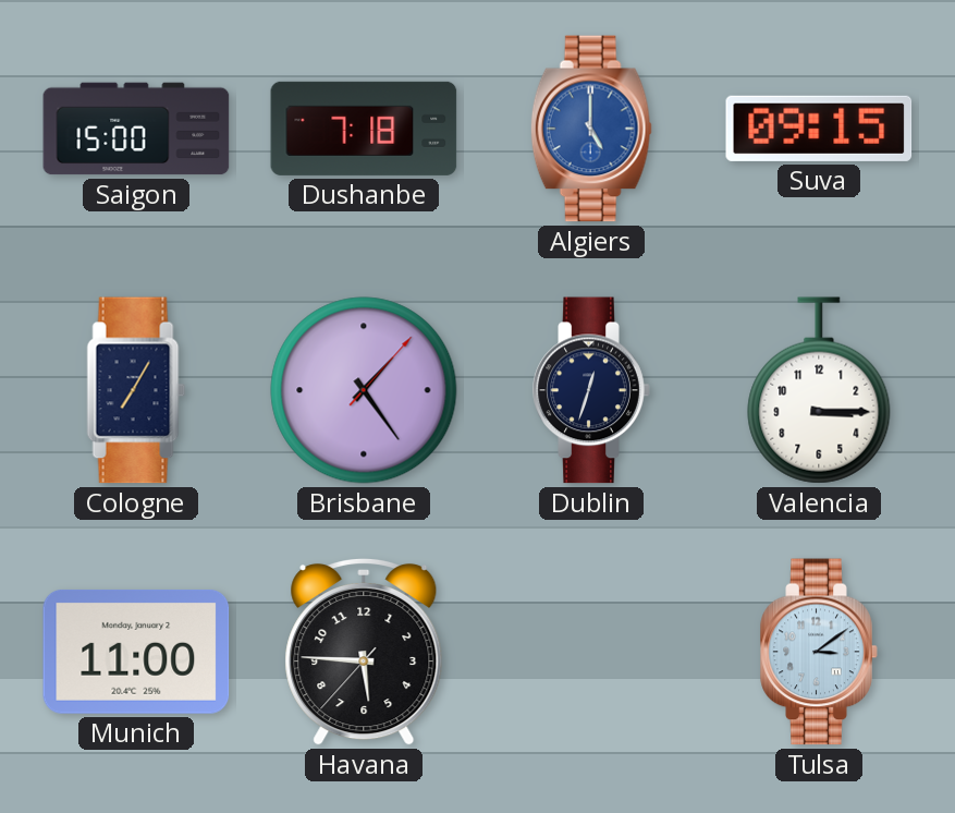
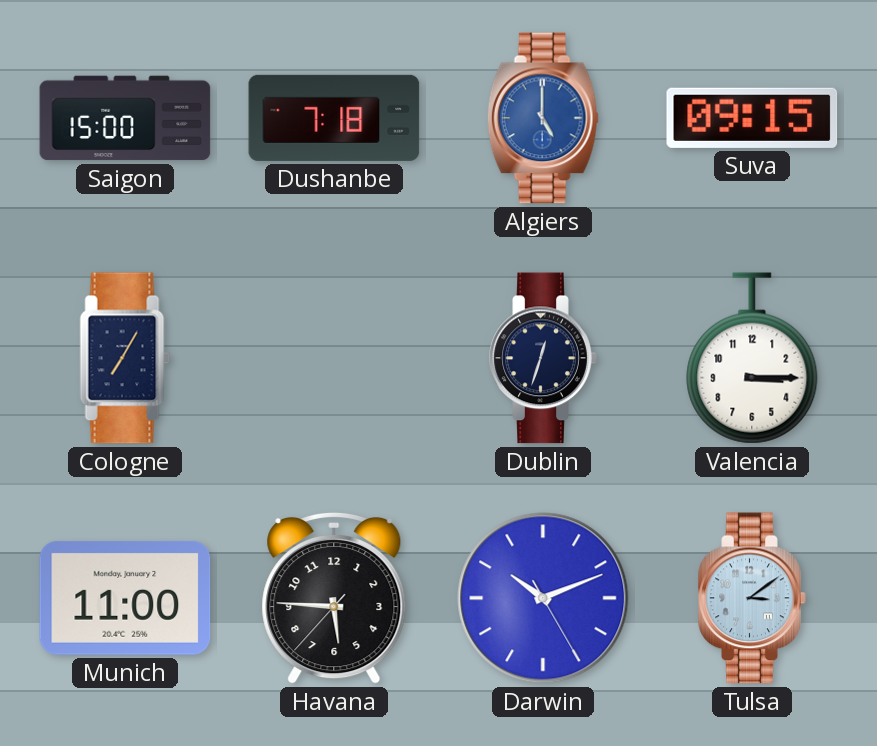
Brisbane: 1:24 -> none
Darwin: none -> 10:11
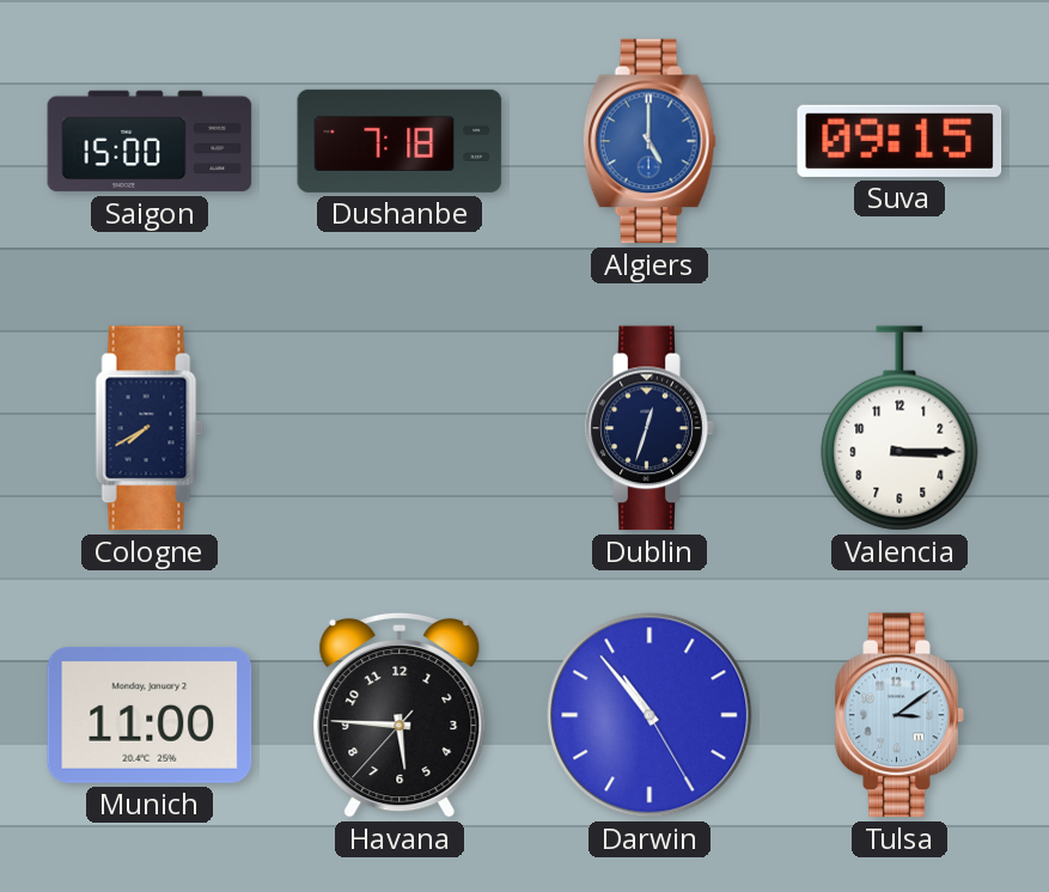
Cologne: 7:05 -> 7:40
Darwin: 10:11 -> 10:53
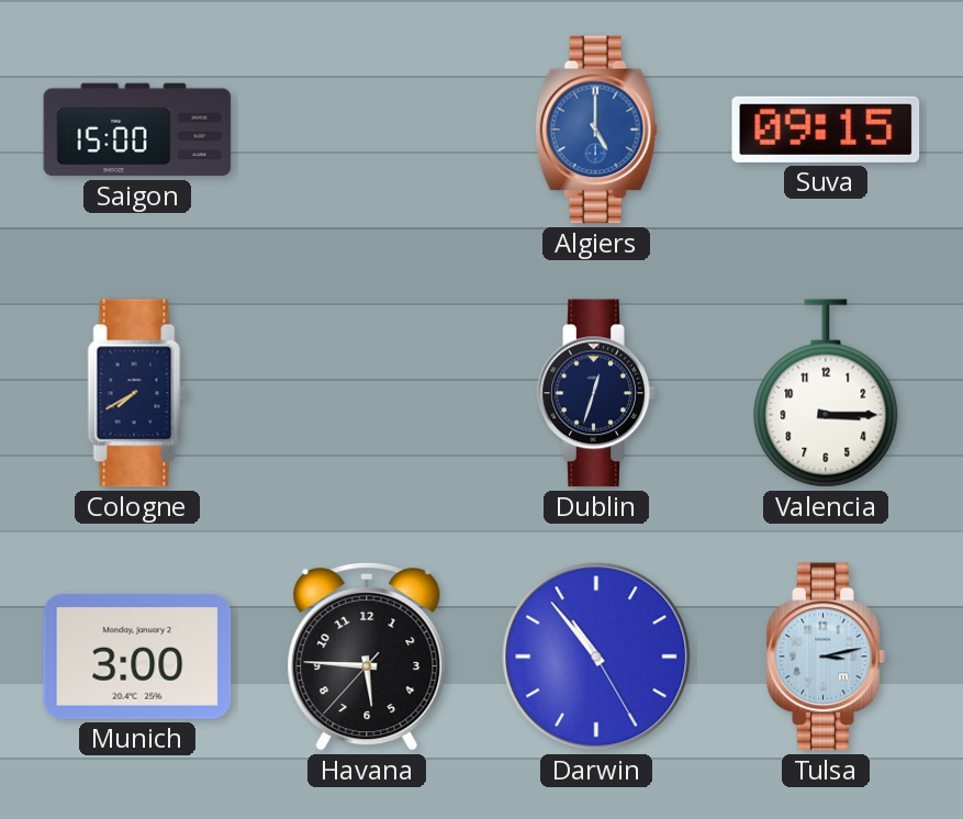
Dushanbe: 7:18 -> none
Munich: 11:00 -> 3:00
Tulsa: 3:09 -> 3:13
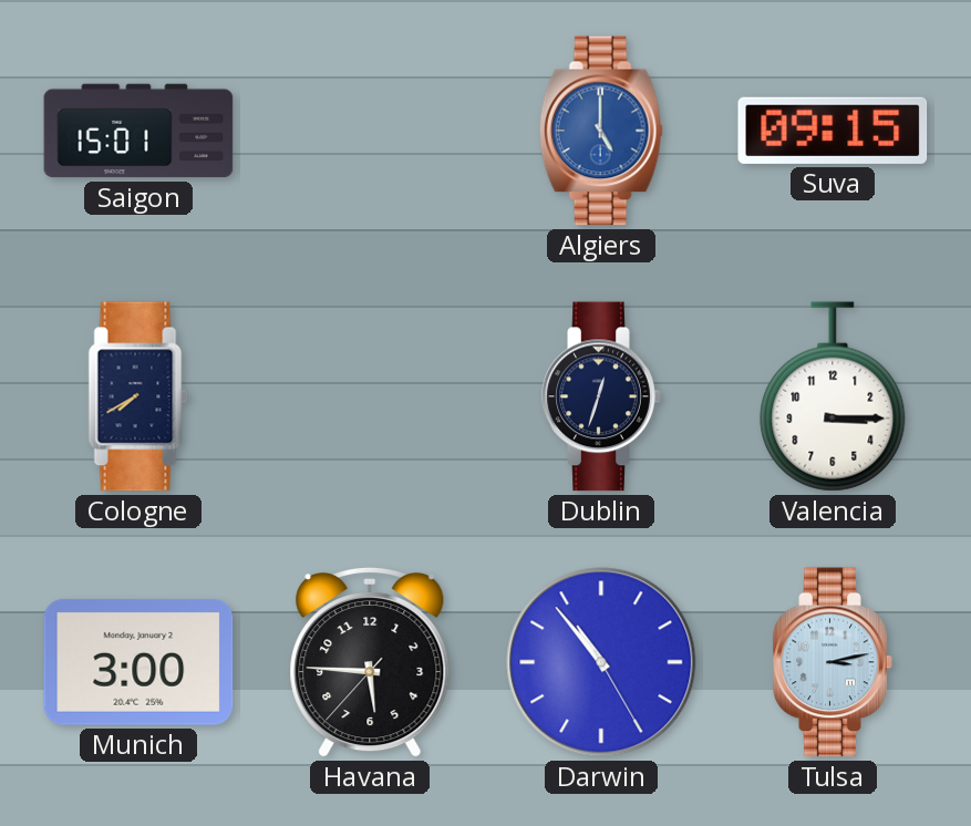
Saigon: 15:00 -> 15:01
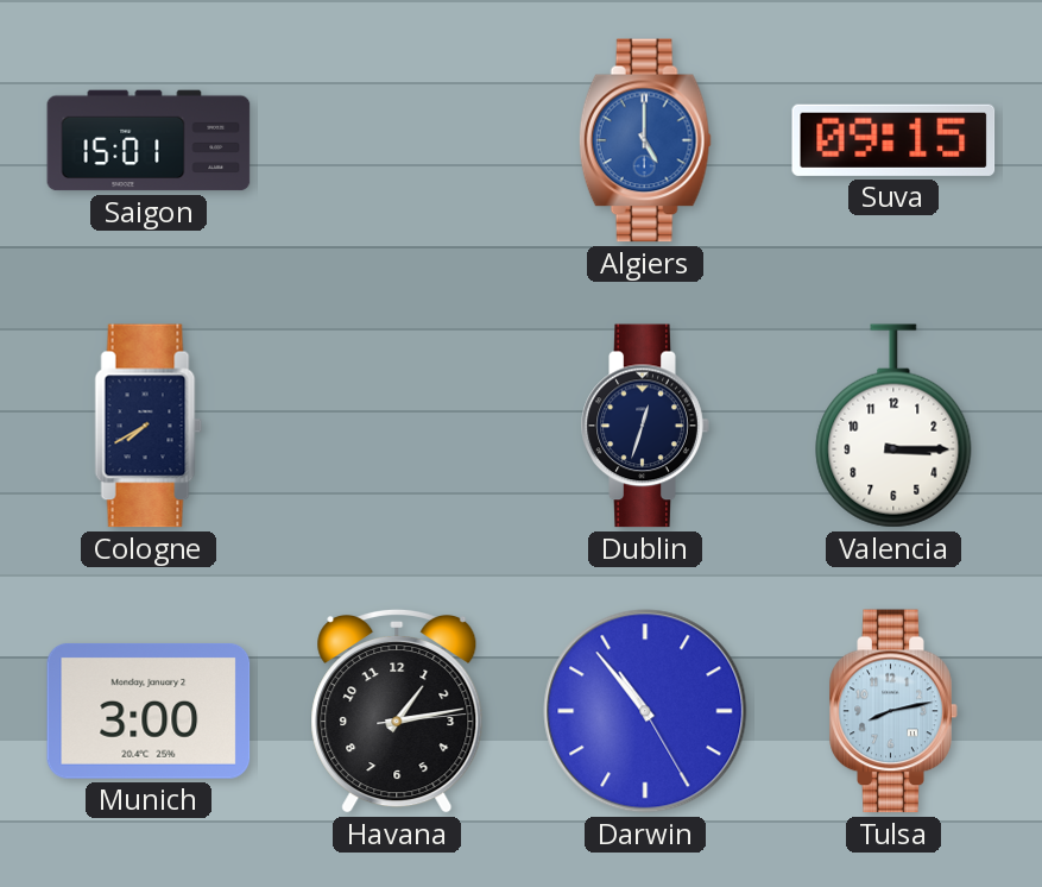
Havana: 5:45 -> 1:13
Tulsa: 3:13 -> 8:13
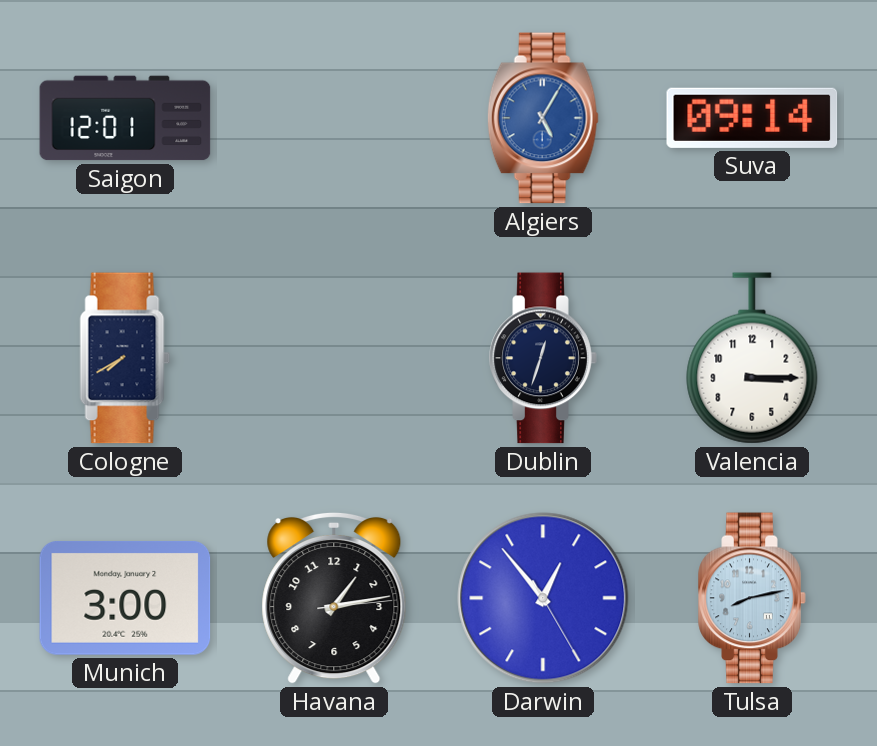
Saigon: 15:01 -> 12:01
Algiers: 5:00 -> 5:05
Suva: 09:15 -> 09:14
Darwin: 10:53 -> 12:53
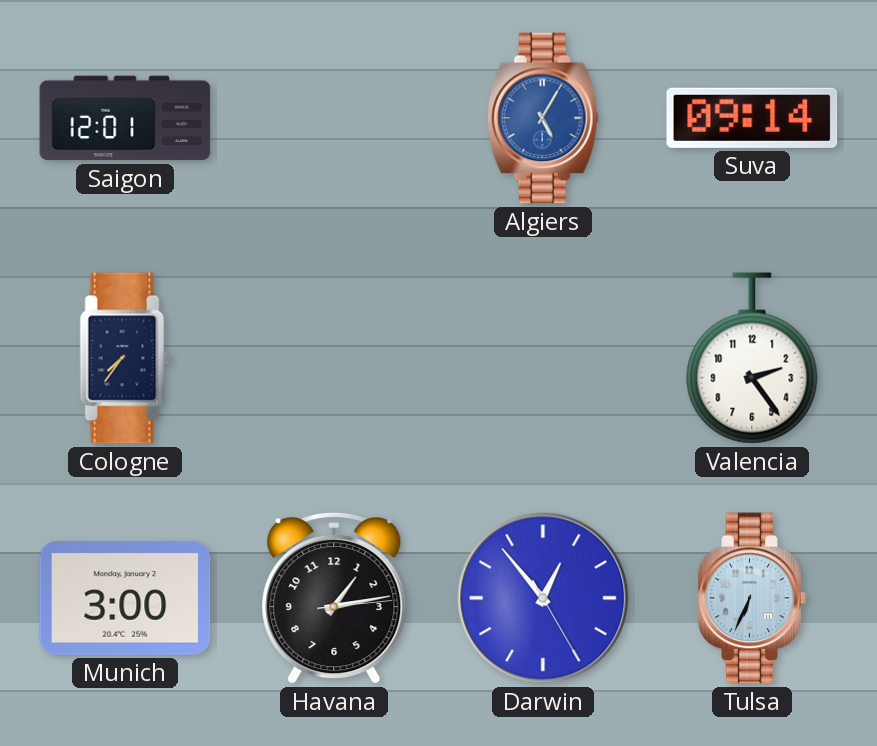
Cologne: 7:40 -> 7:36
Dublin: 12:33 -> none
Valencia: 3:15 -> 2:24
Tulsa: 8:13 -> 6:34
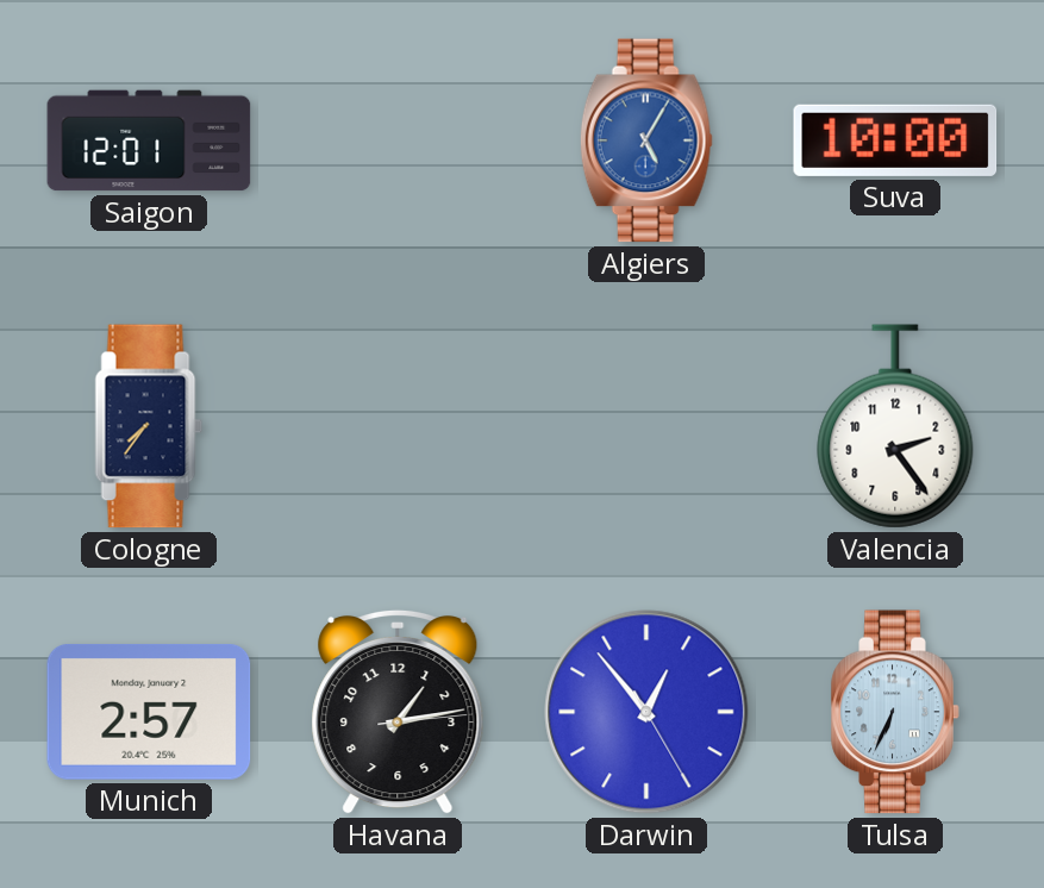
Suva: 09:14 -> 10:00
Munich: 3:00 -> 2:57
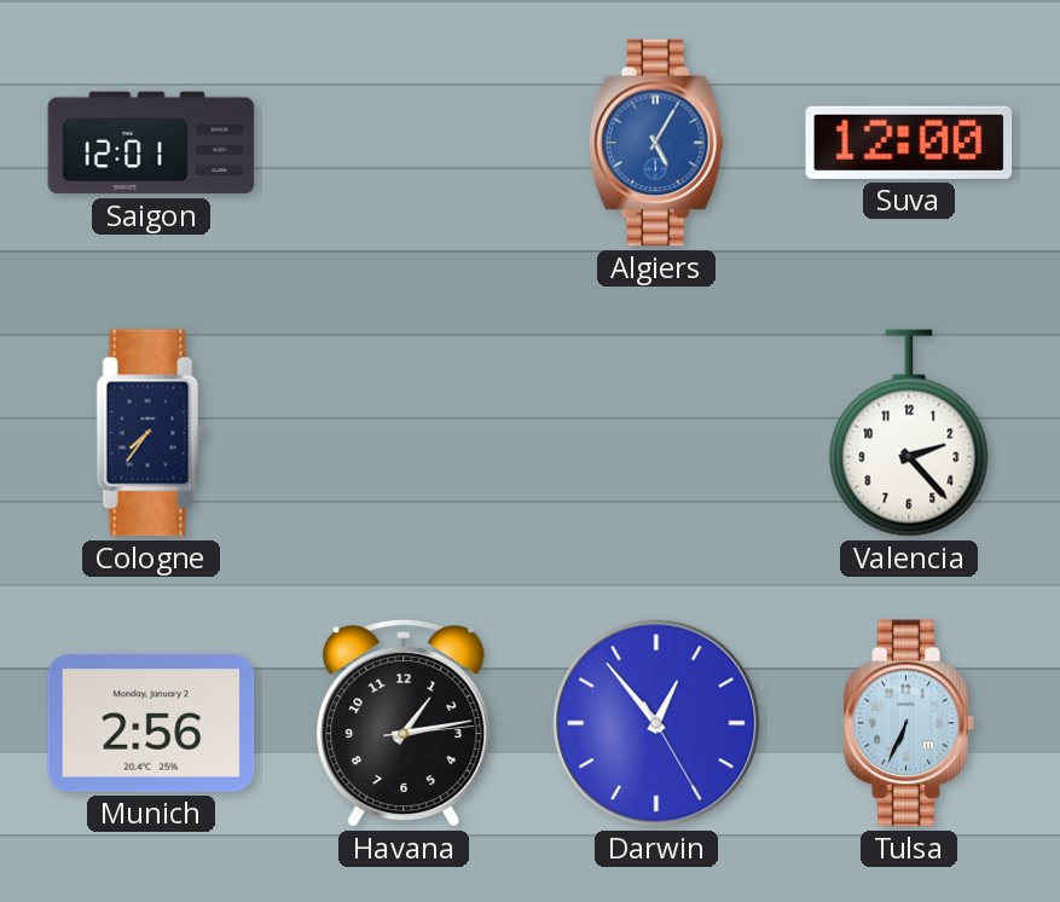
Suva: 10:00 -> 12:00
Valencia: 2:24 -> 2:23
Munich: 2:57 -> 2:56
